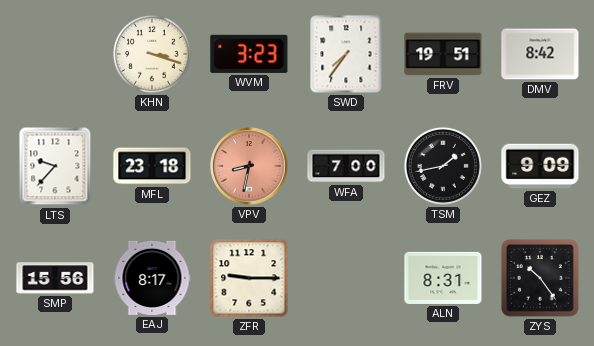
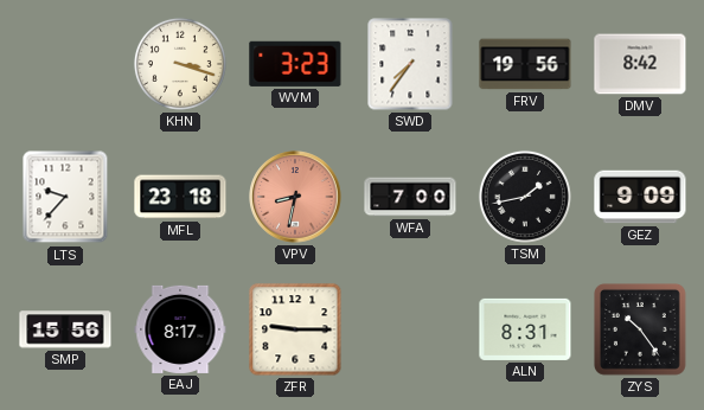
FRV: 19:51 -> 19:56
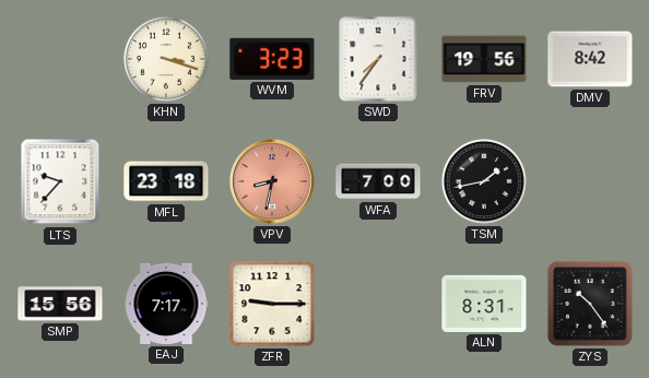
GEZ: 9:09 -> none
EAJ: 8:17 -> 7:17
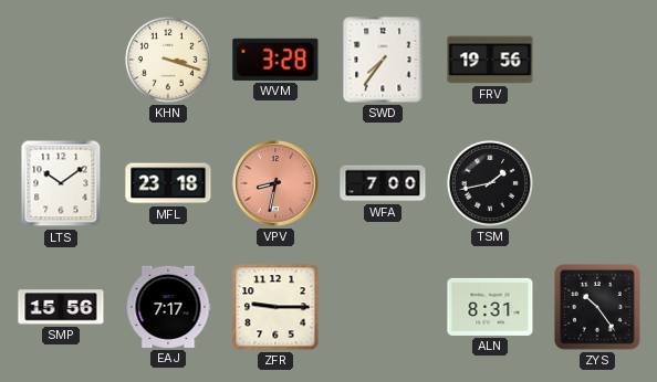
WVM: 3:23 -> 3:28
DMV: 8:42 -> none
LTS: 9:37 -> 10:09
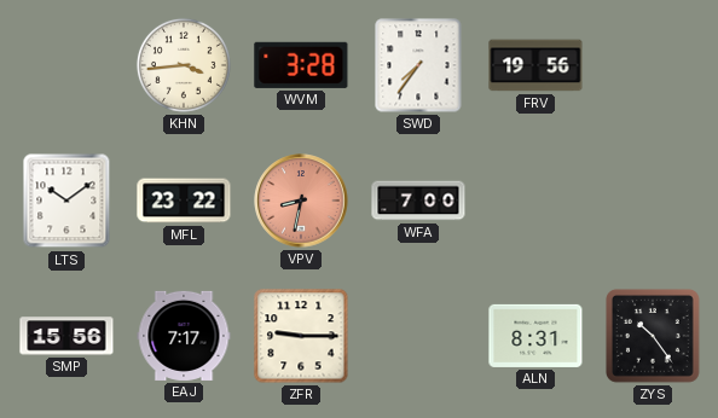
KHN: 3:18 -> 3:44
MFL: 23:18 -> 23:22
TSM: 1:43 -> none
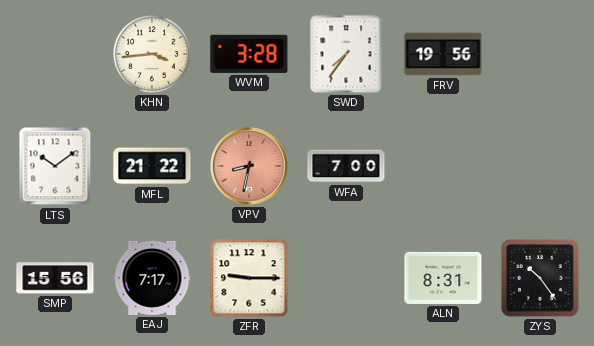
MFL: 23:22 -> 21:22
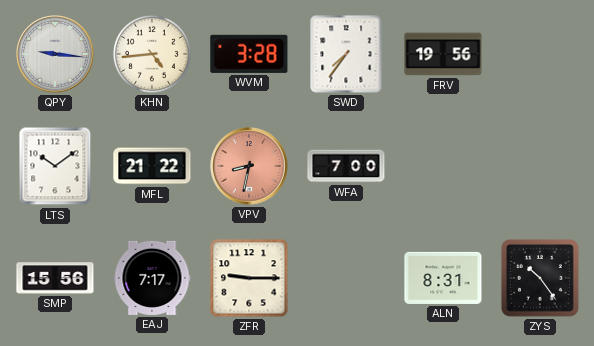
QPY: none -> 9:16
KHN: 3:44 -> 4:44
